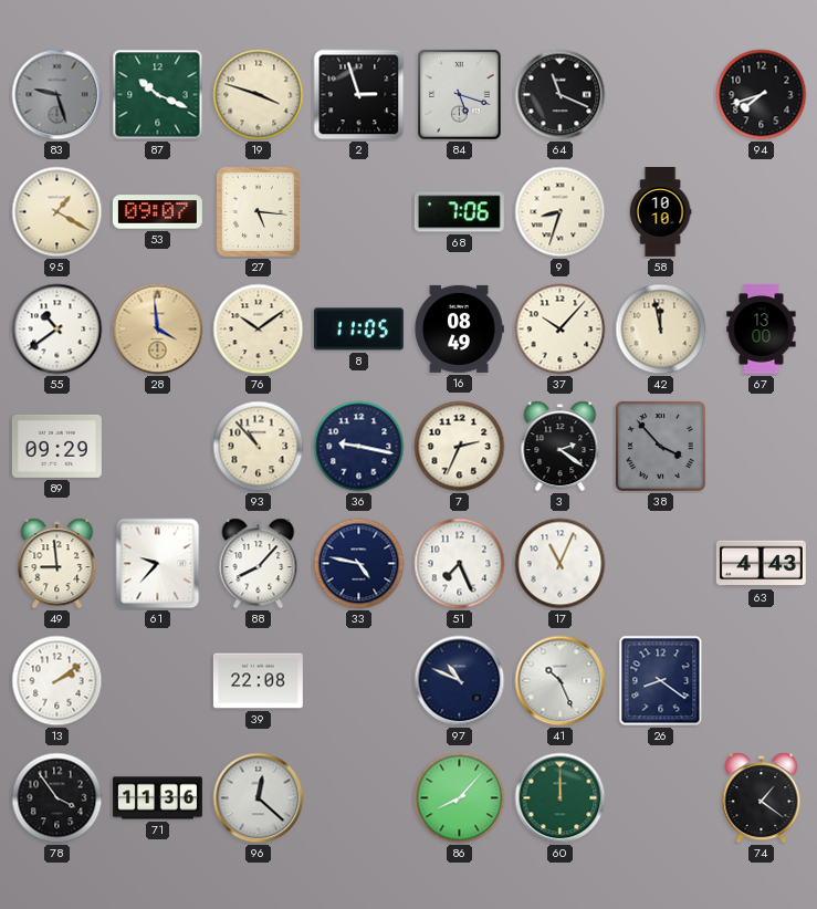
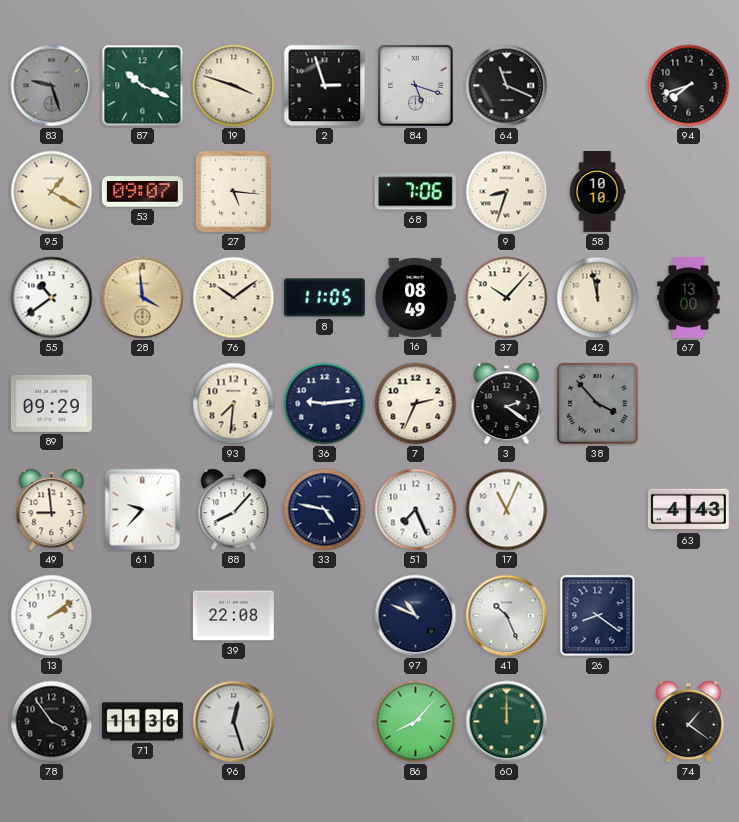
93: 10:53 -> 7:31
36: 9:17 -> 9:14
96: 12:22 -> 12:27
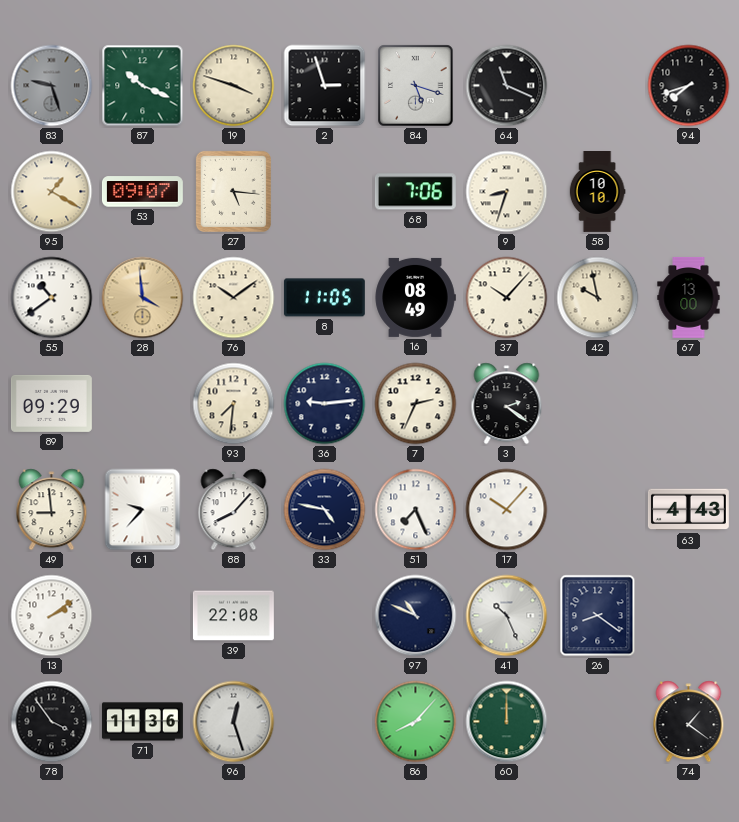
42: 11:58 -> 9:58
38: 3:53 -> none
17: 11:04 -> 10:07
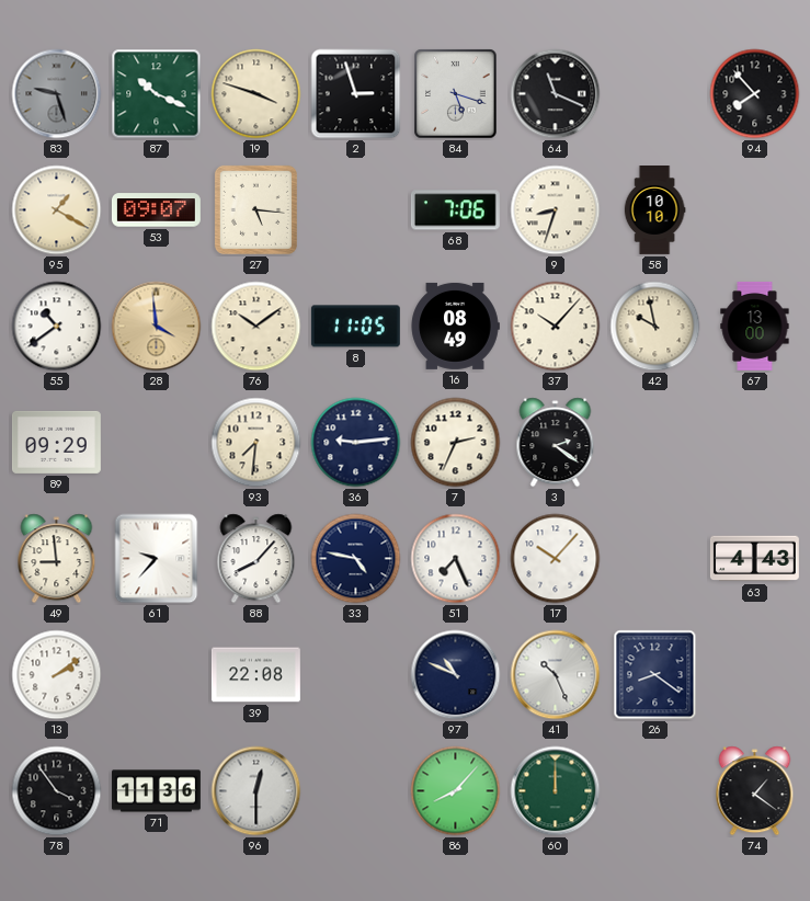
94: 7:42 -> 7:53
96: 12:27 -> 12:30
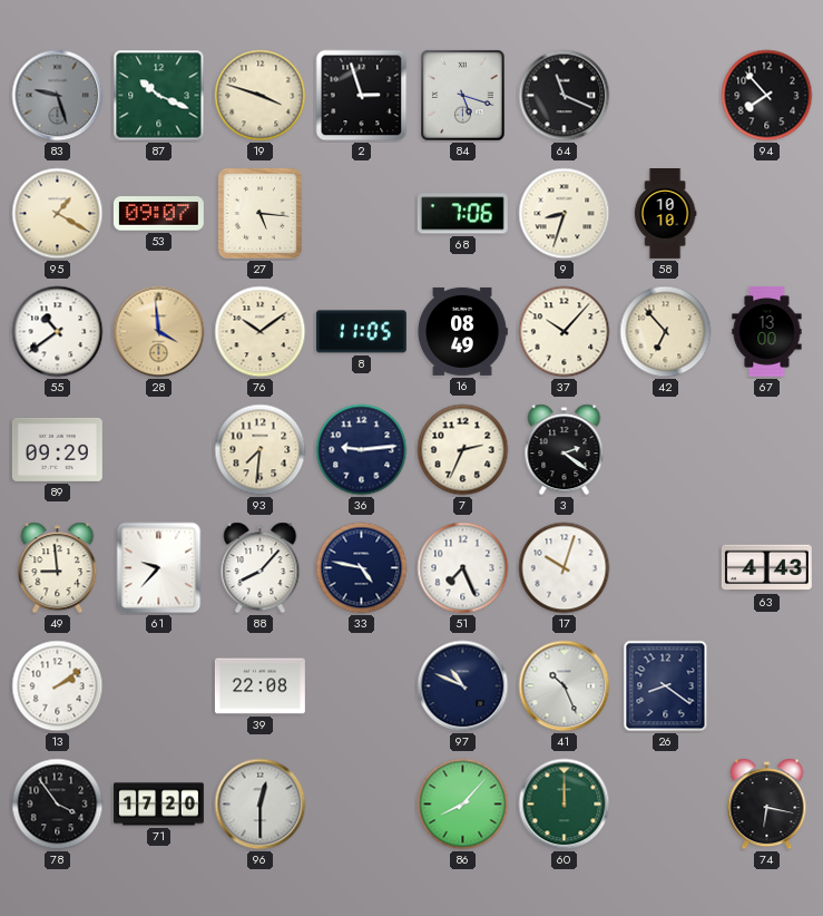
42: 9:58 -> 6:53
17: 10:07 -> 10:03
71: 11:36 -> 17:20
74: 1:21 -> 6:17
